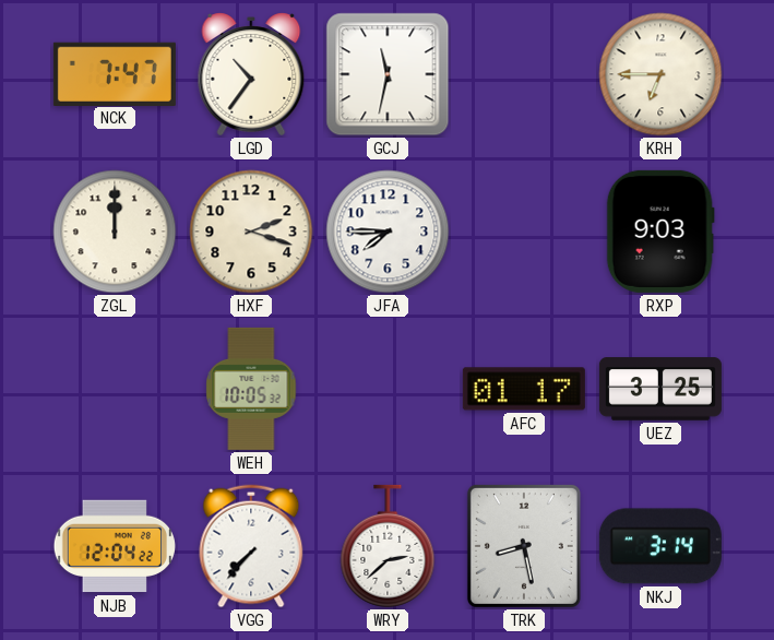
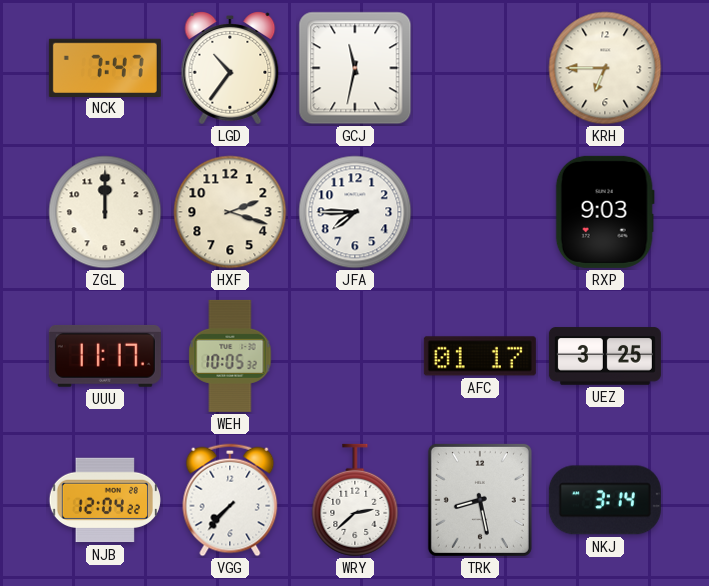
UUU: none -> 11:17
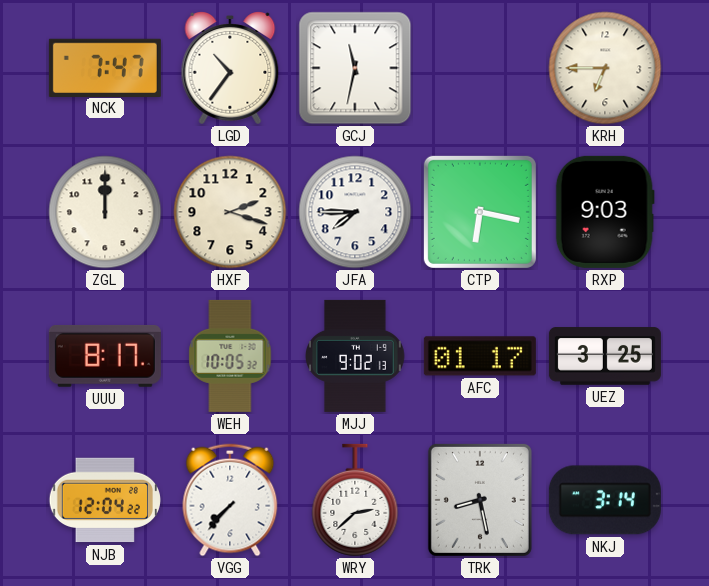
CTP: none -> 6:17
UUU: 11:17 -> 8:17
MJJ: none -> 9:02
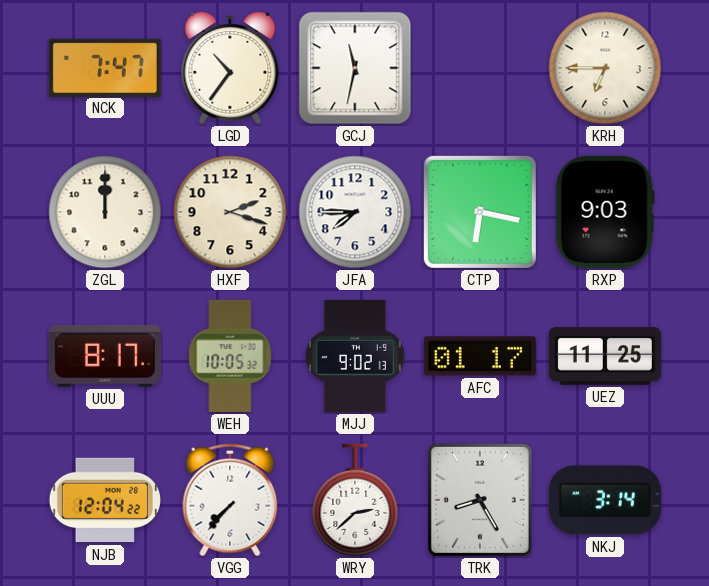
UEZ: 3:25 -> 11:25
TRK: 8:28 -> 8:25
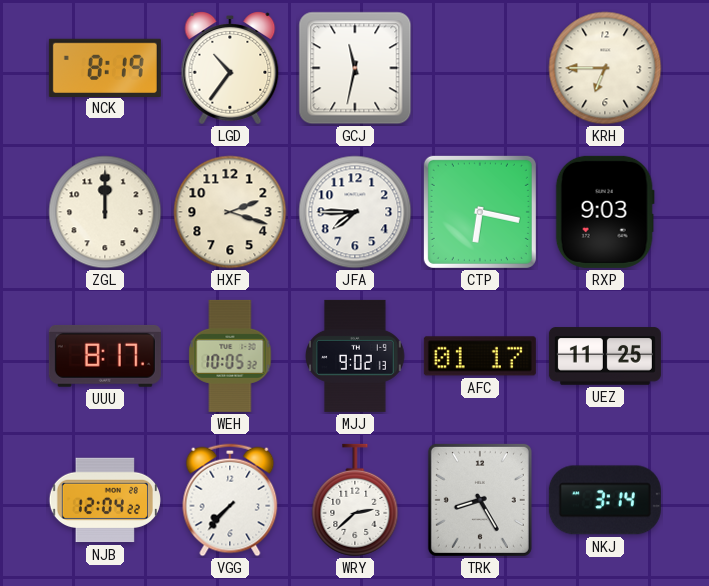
NCK: 7:47 -> 8:19
